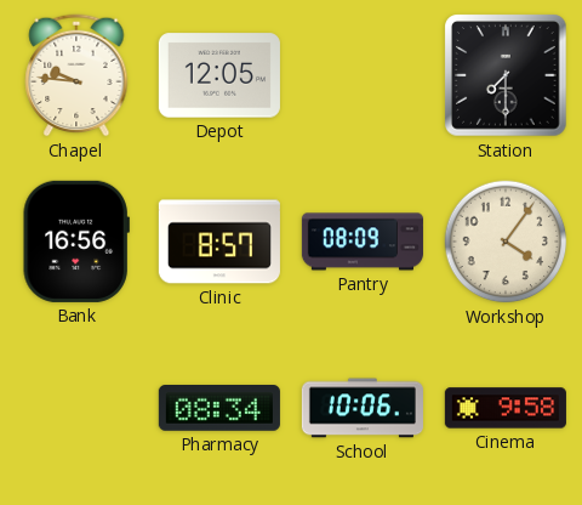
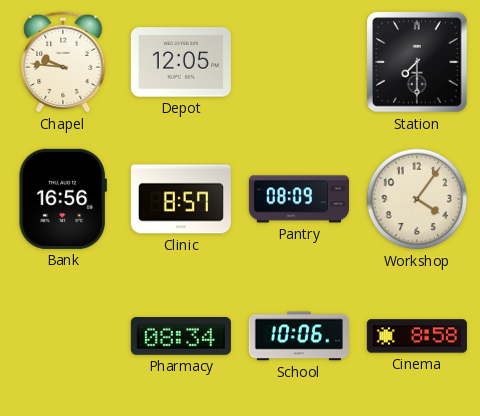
Cinema: 9:58 -> 8:58
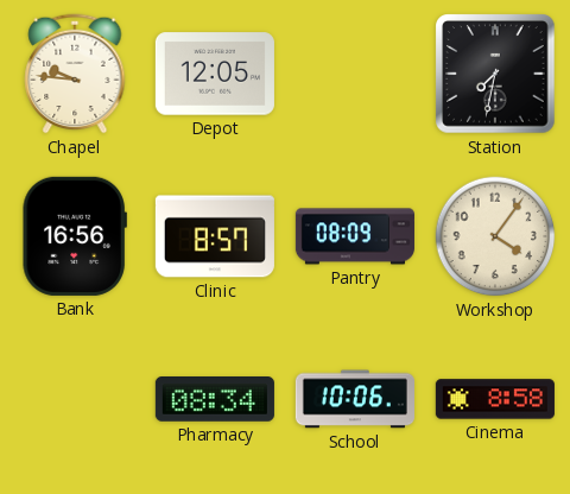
Station: 7:30 -> 7:32
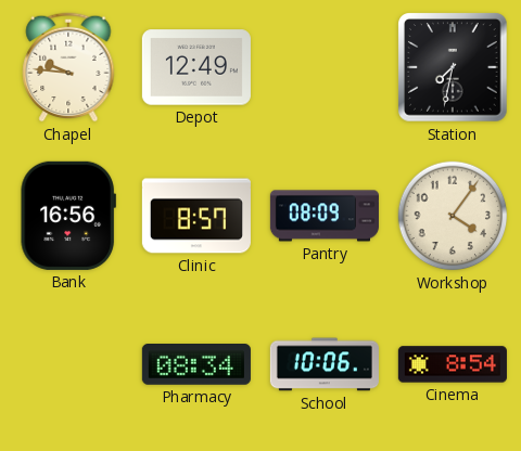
Depot: 12:05 -> 12:49
Cinema: 8:58 -> 8:54
